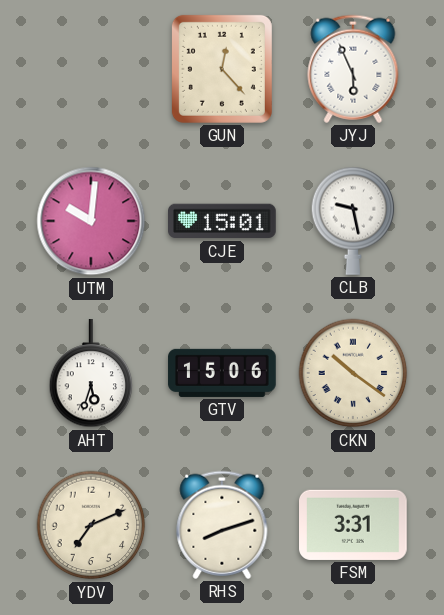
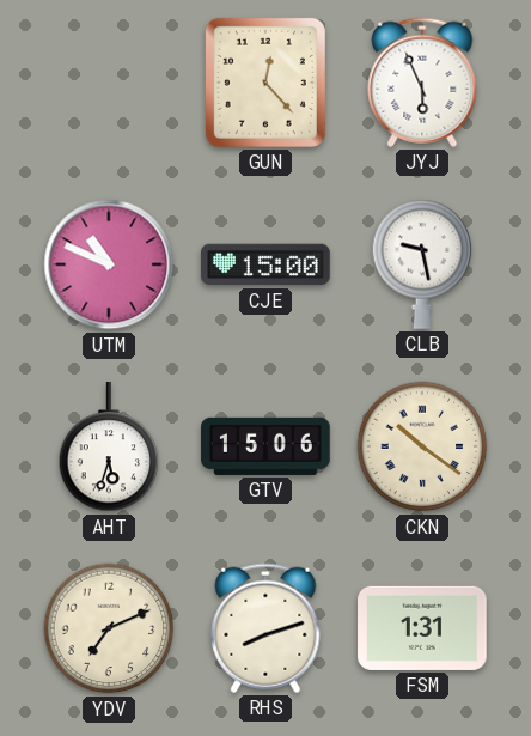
UTM: 10:01 -> 10:49
CJE: 15:01 -> 15:00
FSM: 3:31 -> 1:31
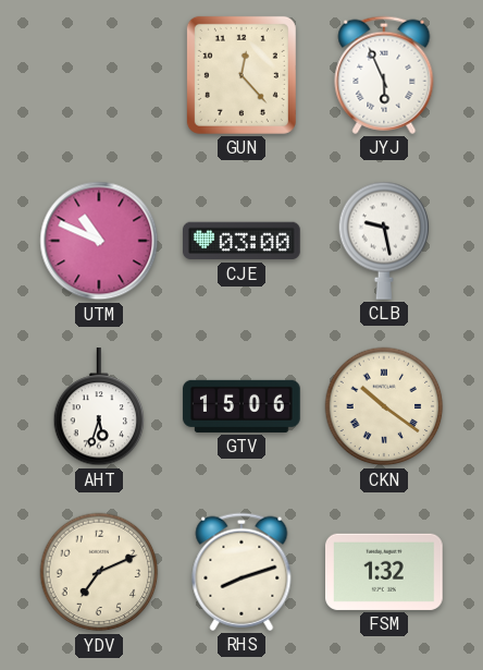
CJE: 15:00 -> 03:00
FSM: 1:31 -> 1:32
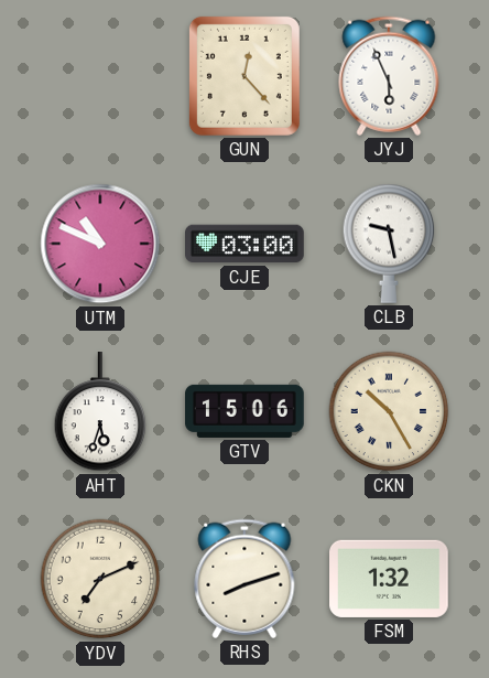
CKN: 10:21 -> 10:25
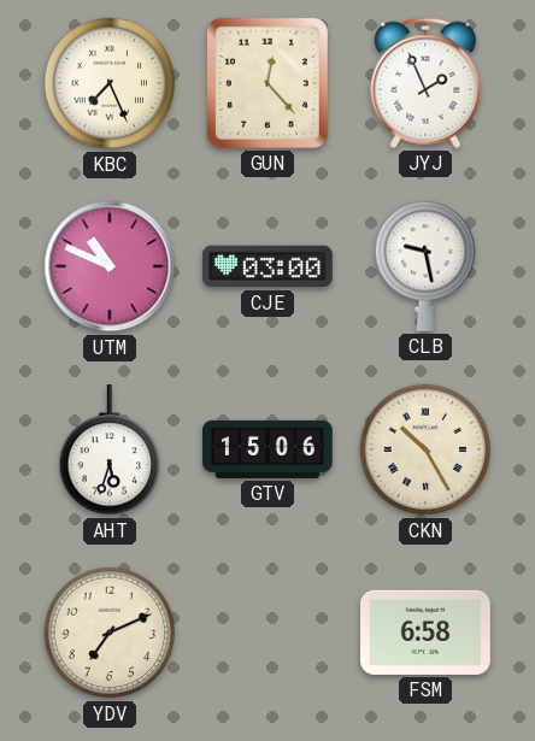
KBC: none -> 7:26
JYJ: 5:56 -> 1:56
RHS: 8:12 -> none
FSM: 1:32 -> 6:58
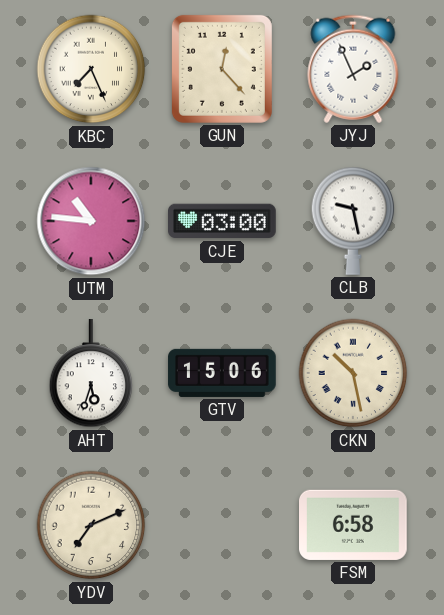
UTM: 10:49 -> 10:46
CKN: 10:25 -> 10:28
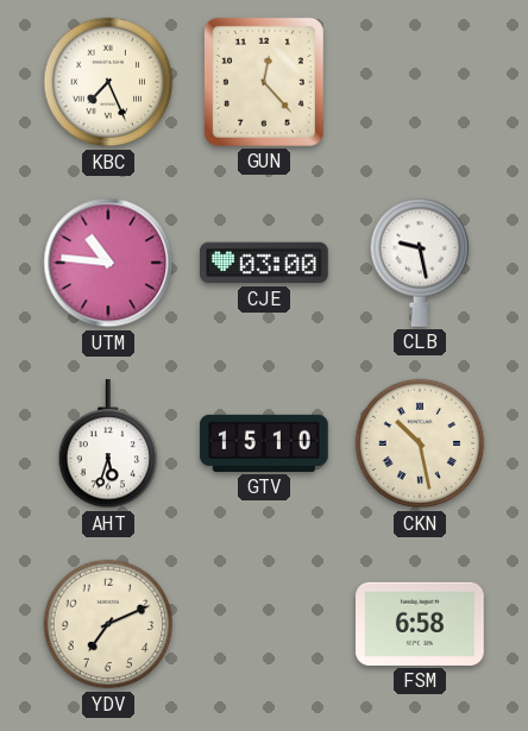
JYJ: 1:56 -> none
GTV: 15:06 -> 15:10
